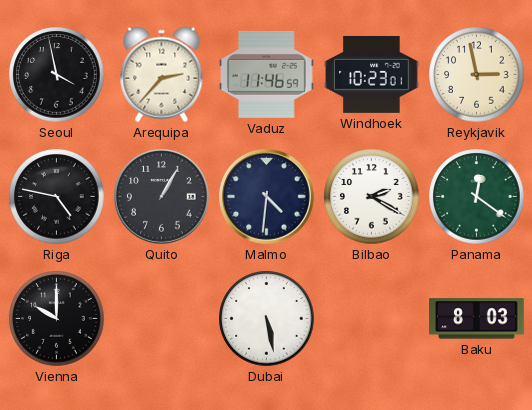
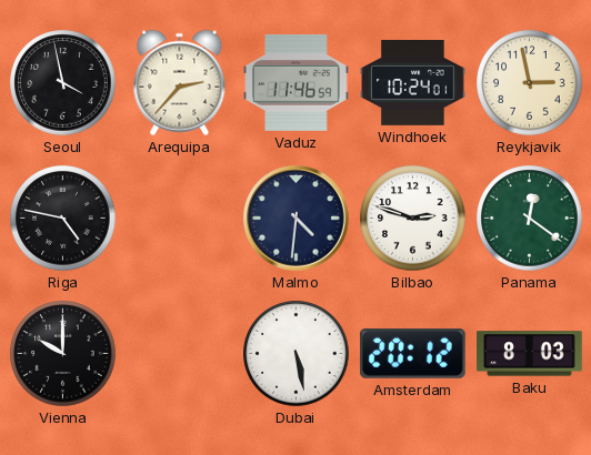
Windhoek: 10:23 -> 10:24
Quito: 1:05 -> none
Bilbao: 2:20 -> 2:48
Amsterdam: none -> 20:12
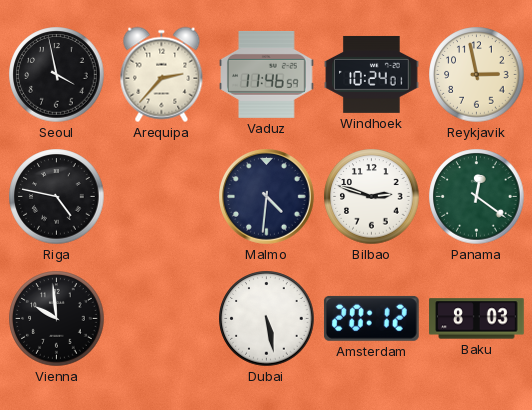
Vienna: 10:00 -> 9:59
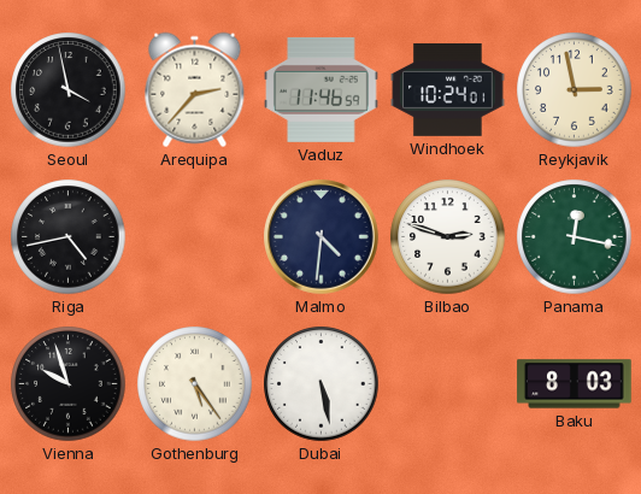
Riga: 4:47 -> 4:43
Panama: 12:21 -> 12:17
Vienna: 9:59 -> 9:57
Gothenburg: none -> 5:24
Amsterdam: 20:12 -> none
